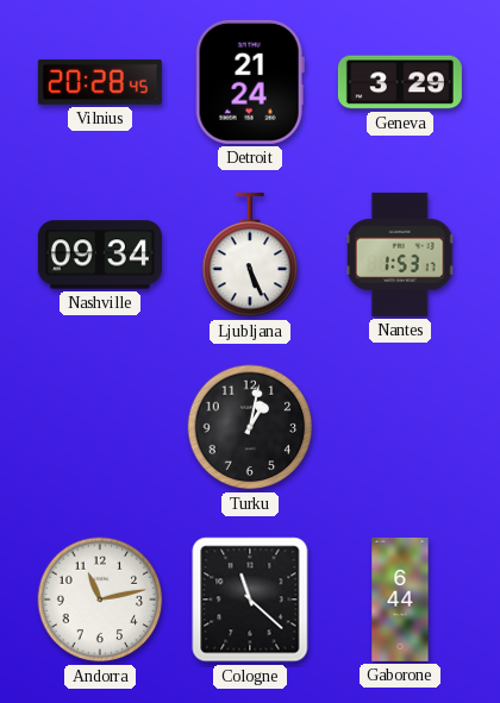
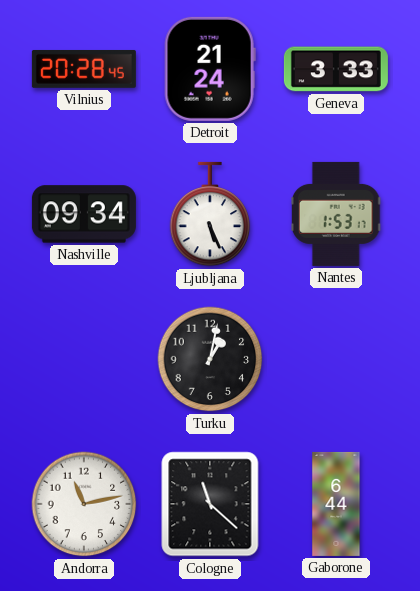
Geneva: 3:29 -> 3:33
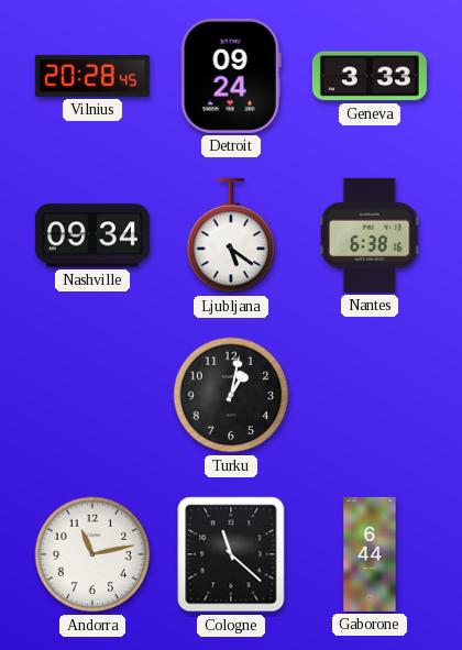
Detroit: 21:24 -> 09:24
Ljubljana: 5:26 -> 5:21
Nantes: 1:53 -> 6:38
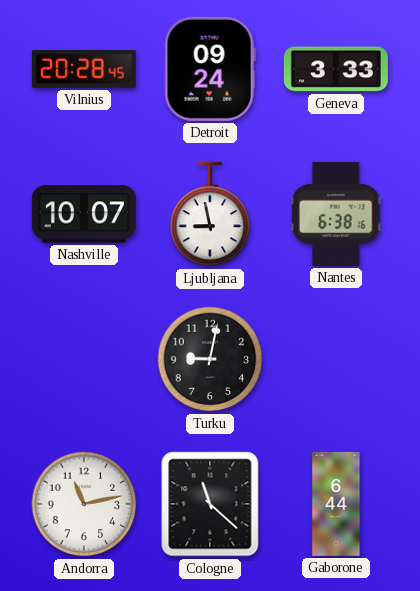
Nashville: 09:34 -> 10:07
Ljubljana: 5:21 -> 8:58
Turku: 1:02 -> 9:02
